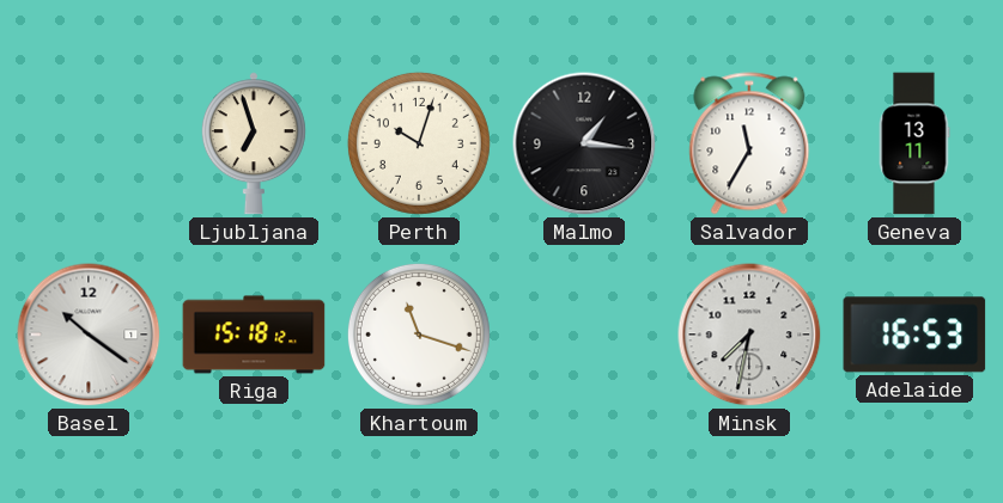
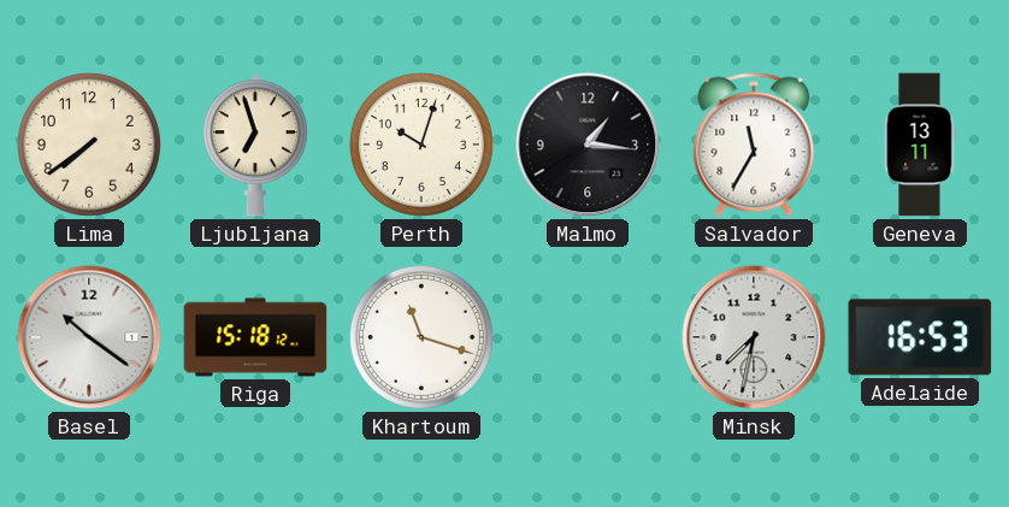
Lima: none -> 7:39
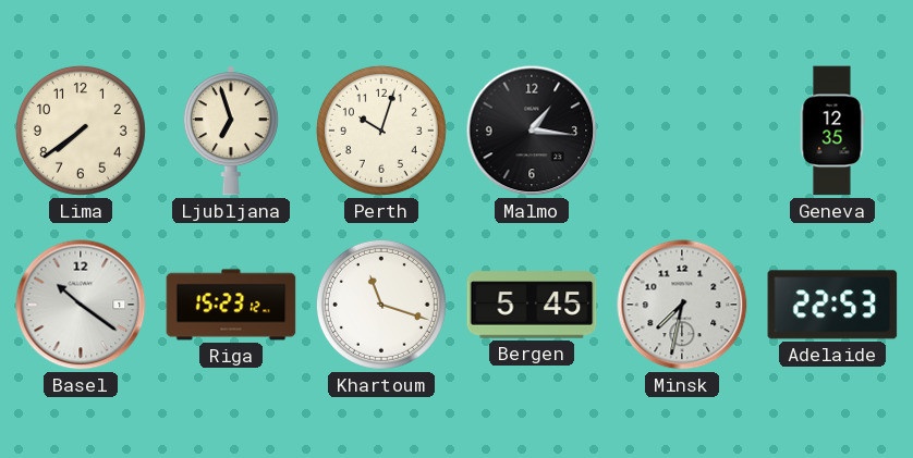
Salvador: 11:35 -> none
Geneva: 13:11 -> 12:35
Riga: 15:18 -> 15:23
Bergen: none -> 5:45
Adelaide: 16:53 -> 22:53
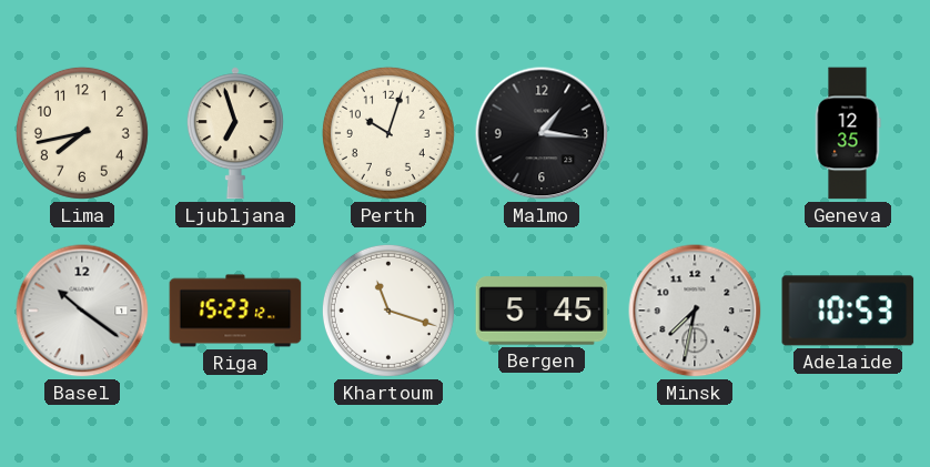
Lima: 7:39 -> 7:43
Adelaide: 22:53 -> 10:53
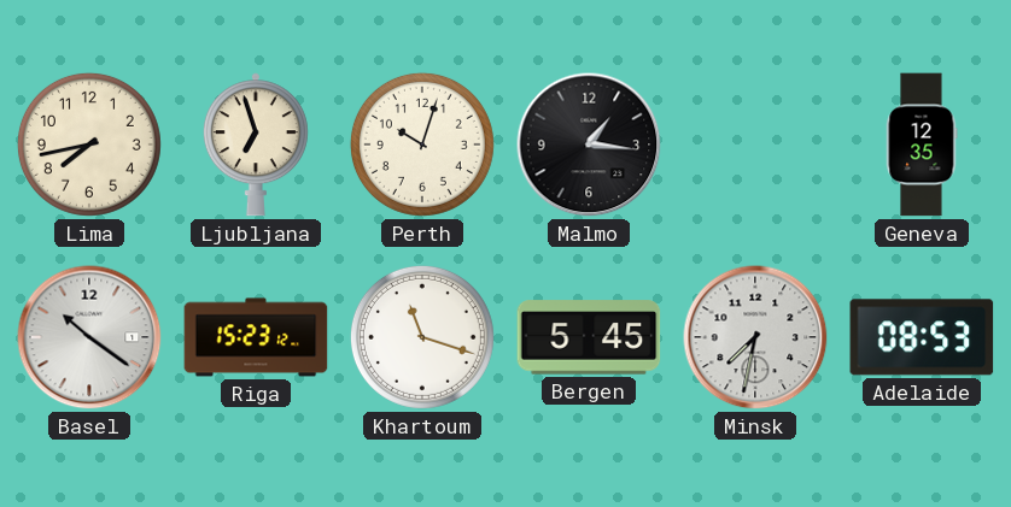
Adelaide: 10:53 -> 08:53
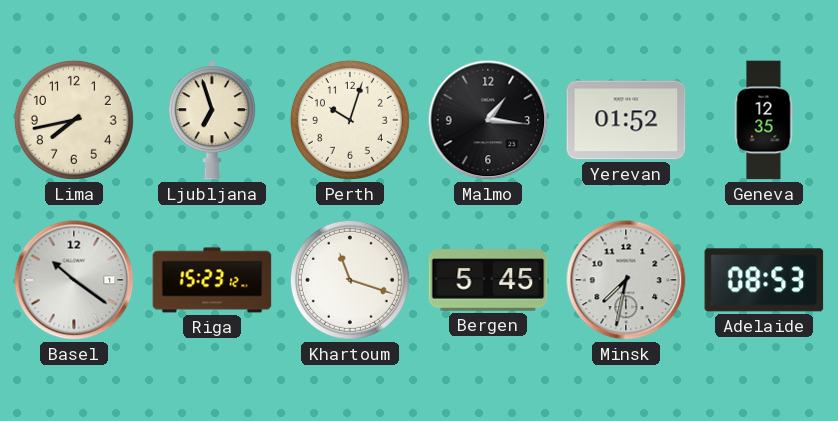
Yerevan: none -> 01:52
